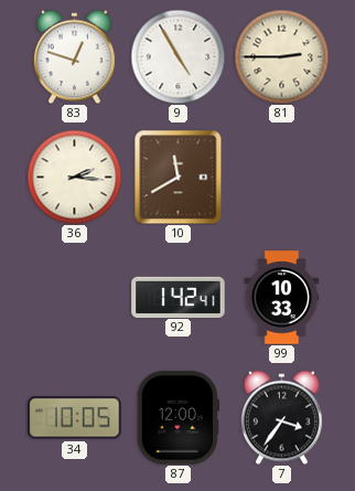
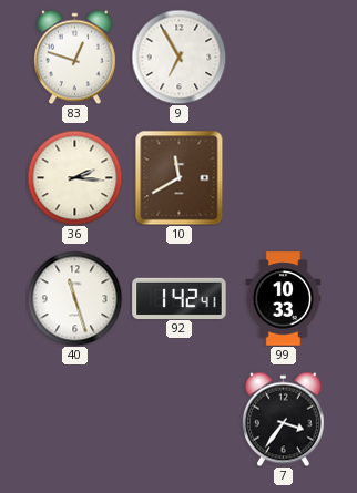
9: 4:55 -> 6:55
81: 2:45 -> none
40: none -> 11:27
34: 10:05 -> none
87: 12:00 -> none
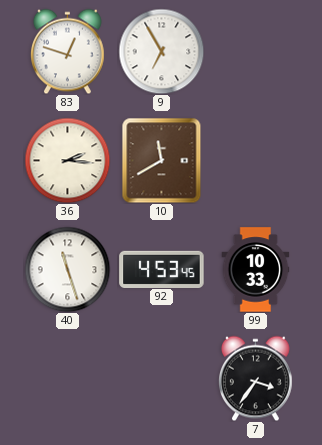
92: 1:42 -> 4:53
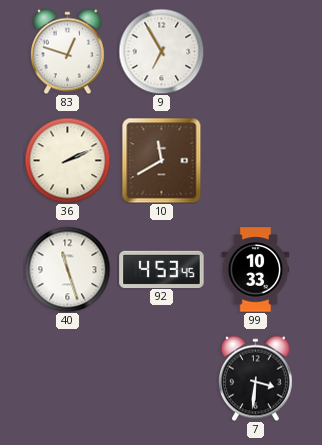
36: 2:16 -> 2:11
7: 3:36 -> 3:31
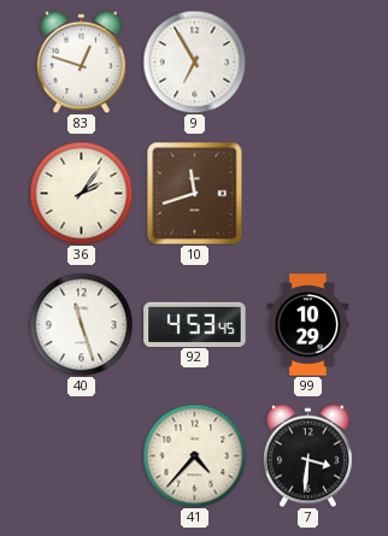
36: 2:11 -> 2:06
10: 11:40 -> 11:42
99: 10:33 -> 10:29
41: none -> 4:37
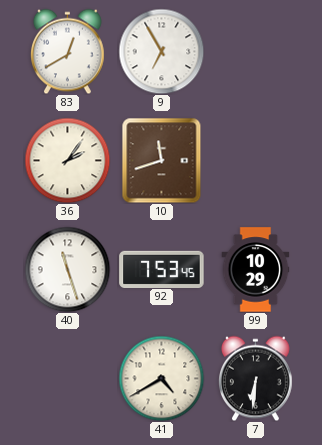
83: 12:48 -> 12:40
92: 4:53 -> 7:53
41: 4:37 -> 4:40
7: 3:31 -> 6:31
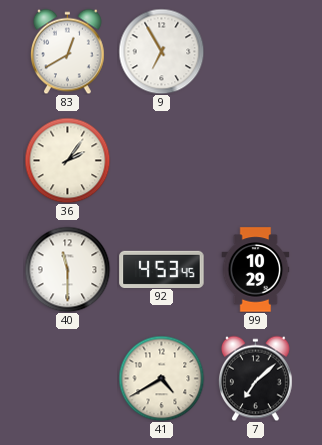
10: 11:42 -> none
40: 11:27 -> 11:30
92: 7:53 -> 4:53
7: 6:31 -> 7:08
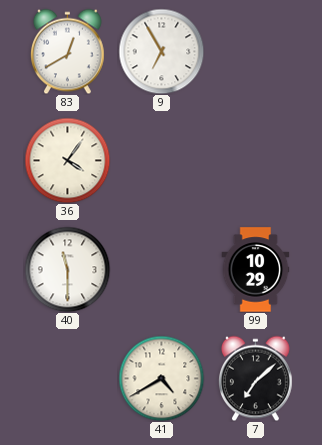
36: 2:06 -> 4:06
92: 4:53 -> none
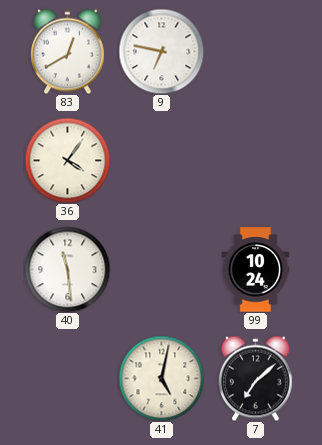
9: 6:55 -> 6:47
40: 11:30 -> 11:29
99: 10:29 -> 10:24
41: 4:40 -> 5:02
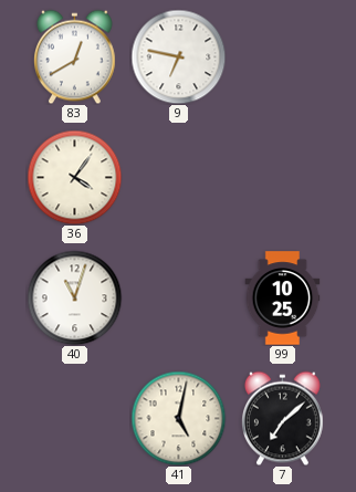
40: 11:29 -> 11:03
99: 10:24 -> 10:25
